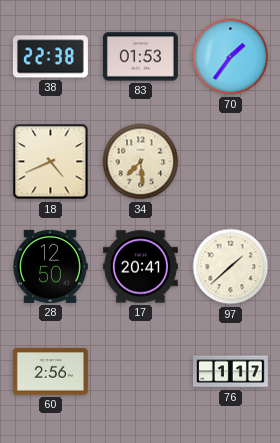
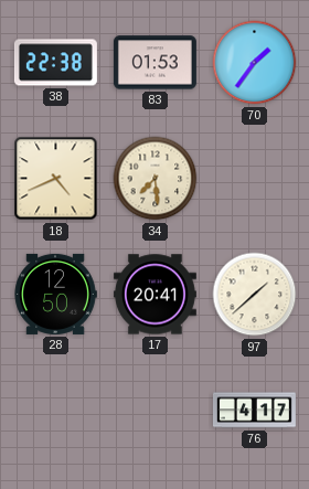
60: 2:56 -> none
76: 1:17 -> 4:17
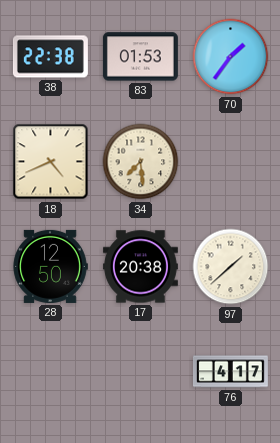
17: 20:41 -> 20:38
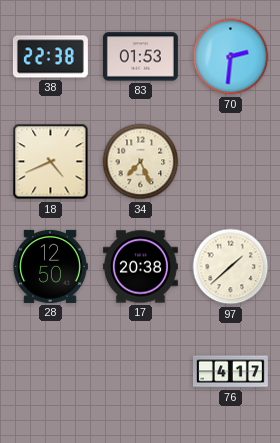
70: 1:36 -> 2:31
34: 7:29 -> 7:26
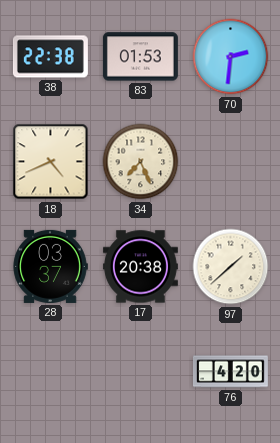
28: 12:50 -> 03:37
76: 4:17 -> 4:20
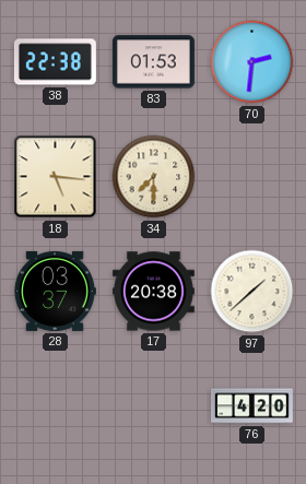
18: 4:41 -> 5:16
34: 7:26 -> 7:30
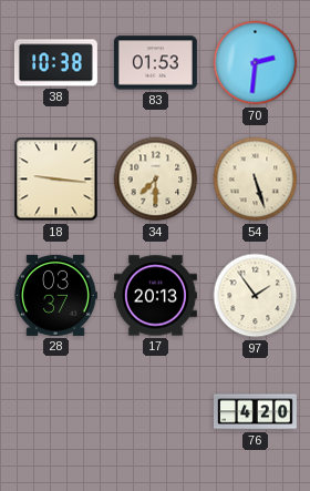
38: 22:38 -> 10:38
18: 5:16 -> 9:16
54: none -> 5:27
17: 20:38 -> 20:13
97: 1:38 -> 1:54
